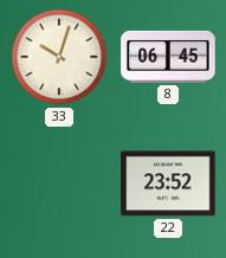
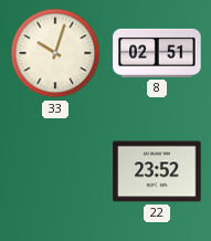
8: 06:45 -> 02:51
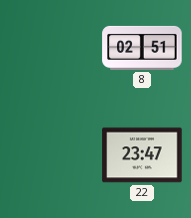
33: 10:03 -> none
22: 23:52 -> 23:47
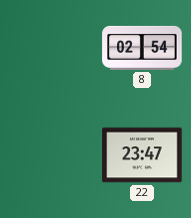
8: 02:51 -> 02:54
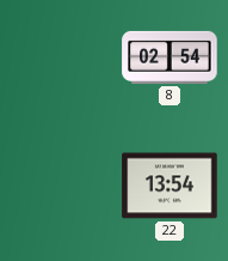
22: 23:47 -> 13:54
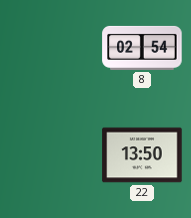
22: 13:54 -> 13:50
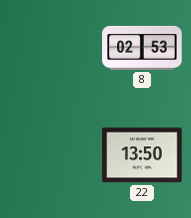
8: 02:54 -> 02:53
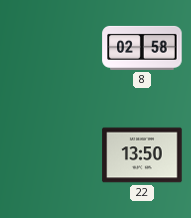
8: 02:53 -> 02:58
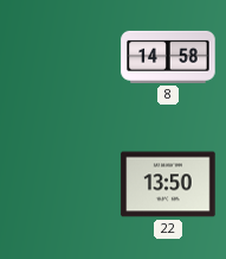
8: 02:58 -> 14:58
